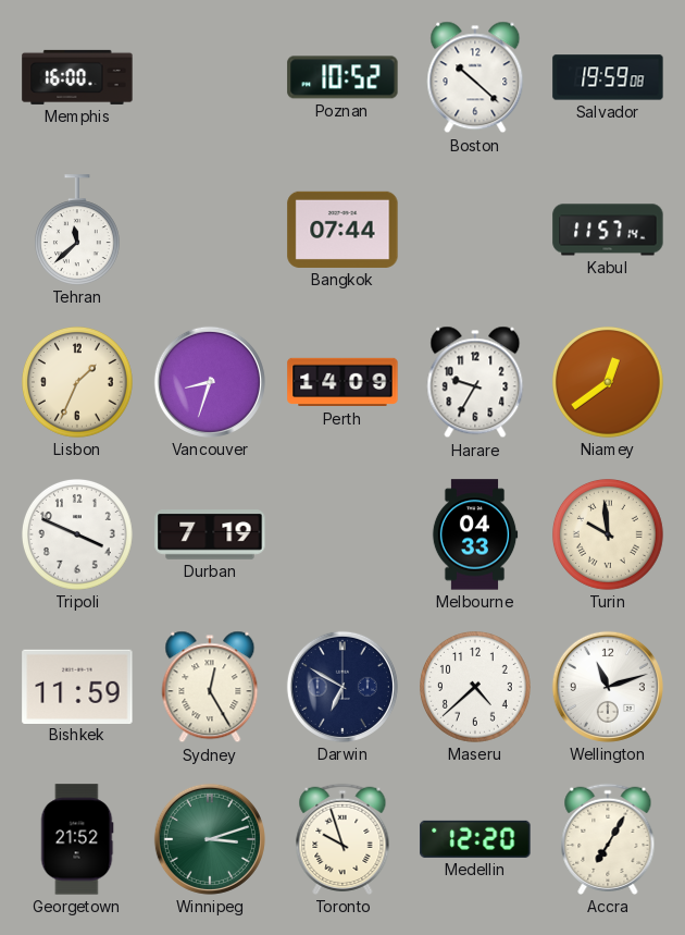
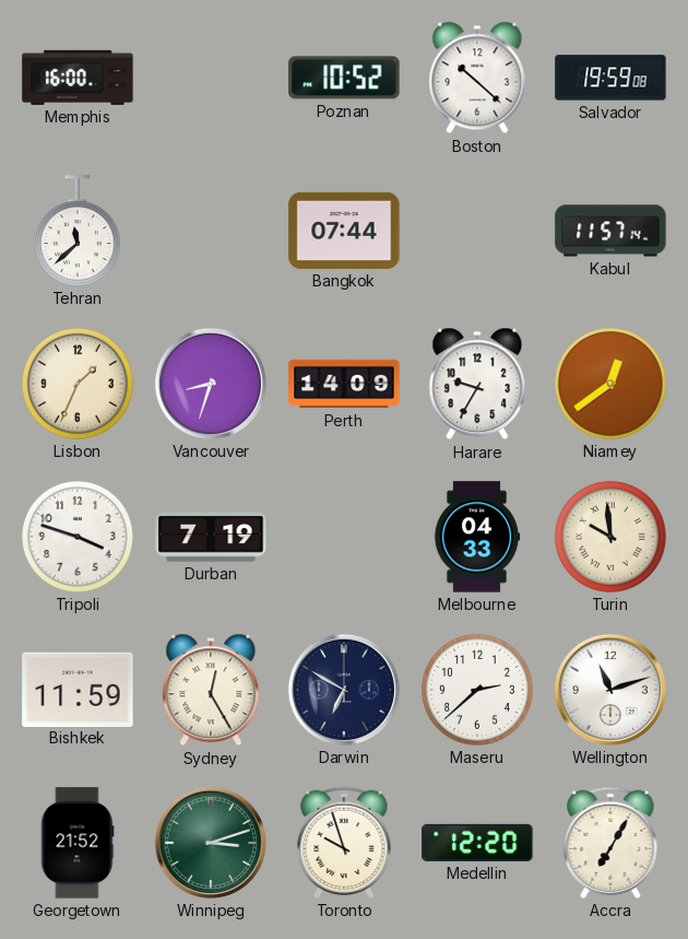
Tripoli: 3:49 -> 3:48
Maseru: 4:38 -> 2:38
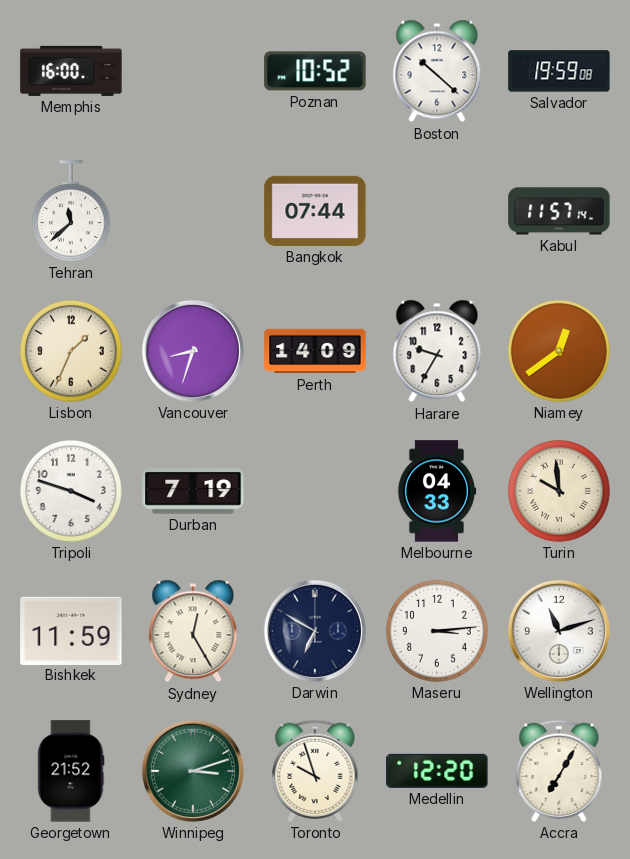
Maseru: 2:38 -> 3:14
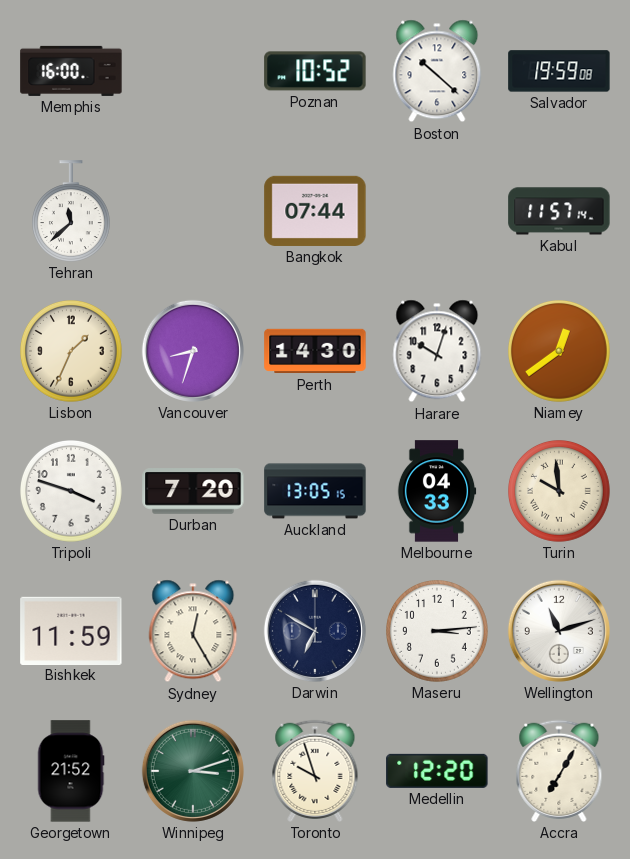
Perth: 14:09 -> 14:30
Harare: 9:35 -> 10:03
Durban: 7:19 -> 7:20
Auckland: none -> 13:05
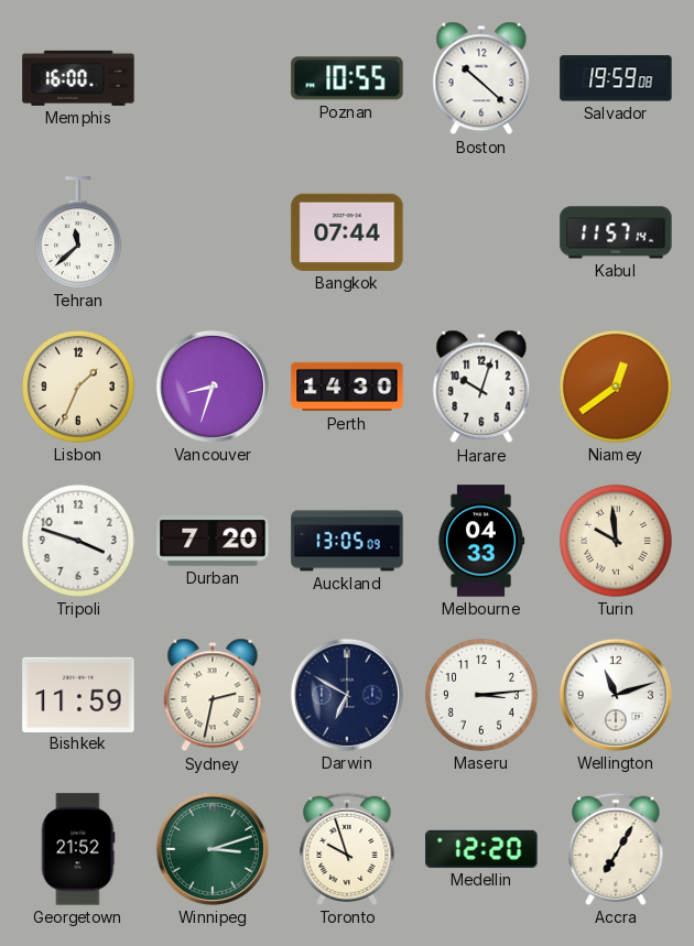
Poznan: 10:52 -> 10:55
Auckland: 13:05:15 -> 13:05:09
Sydney: 12:25 -> 2:32
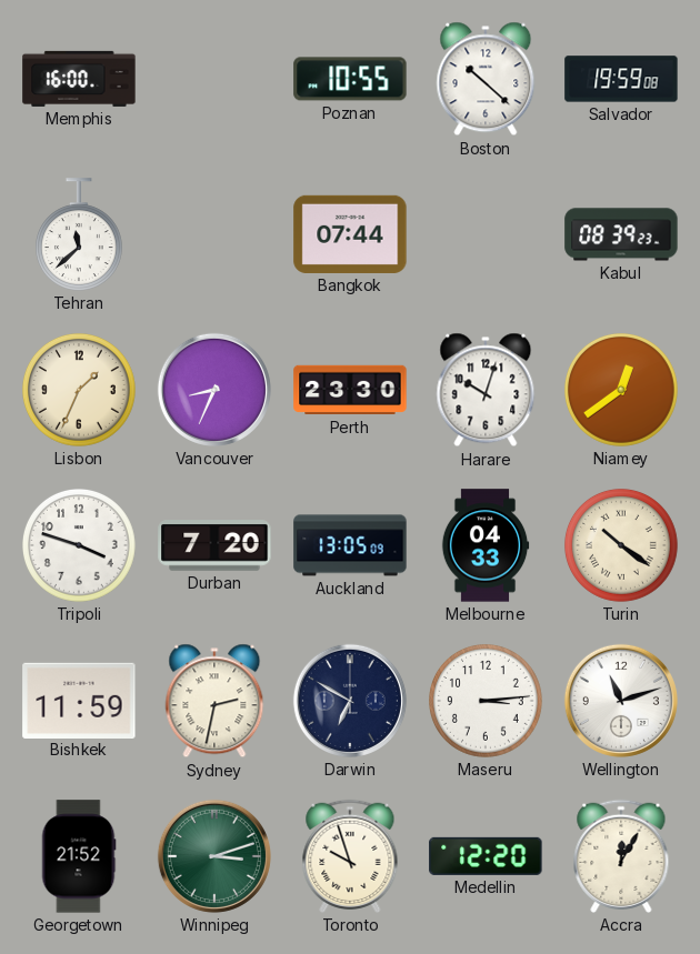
Kabul: 11:57 -> 08:39
Vancouver: 8:33 -> 8:34
Perth: 14:30 -> 23:30
Turin: 9:59 -> 10:21
Accra: 7:05 -> 12:05
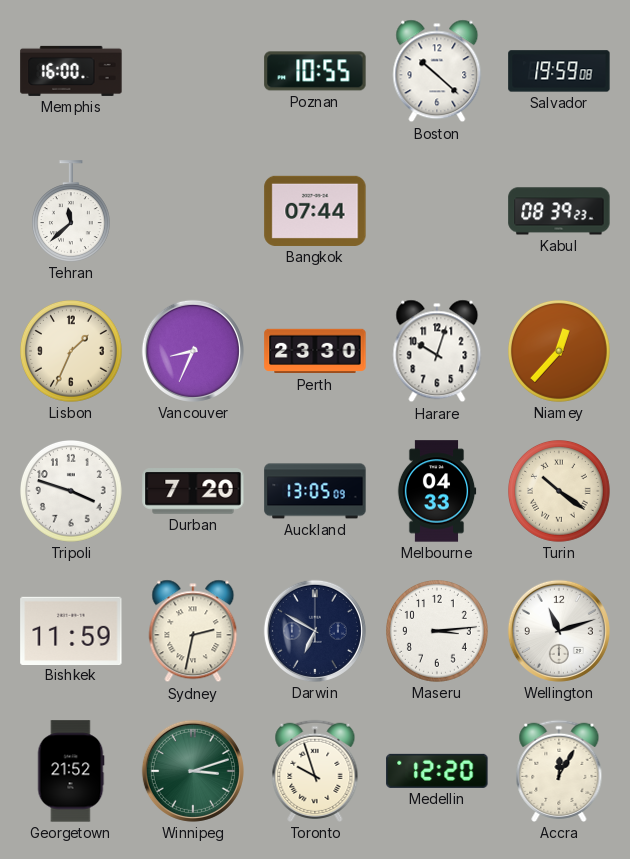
Niamey: 12:39 -> 12:37
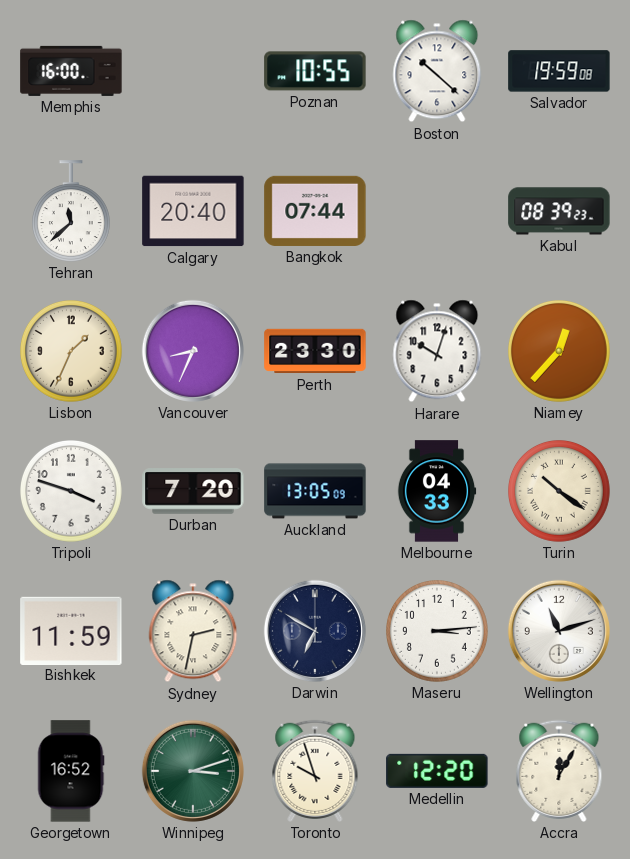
Calgary: none -> 20:40
Georgetown: 21:52 -> 16:52
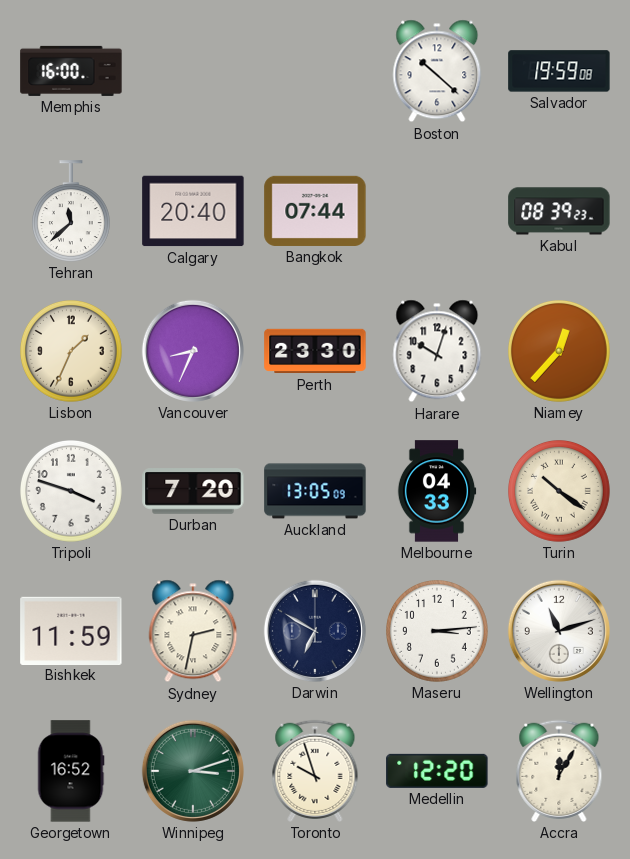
Poznan: 10:55 -> none
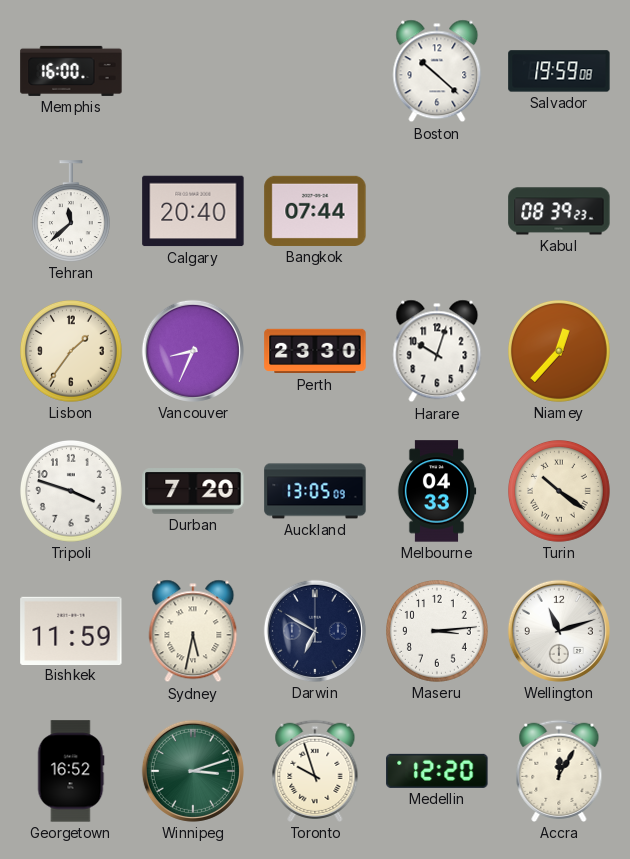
Lisbon: 1:34 -> 1:36
Sydney: 2:32 -> 5:32
